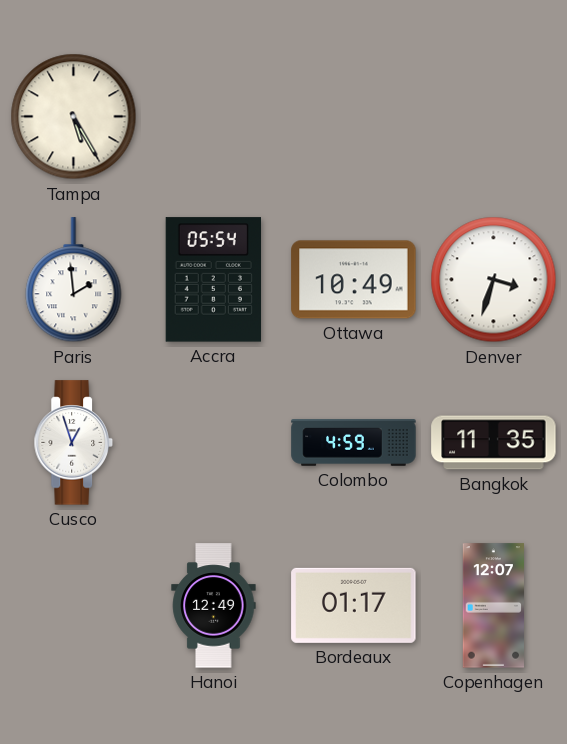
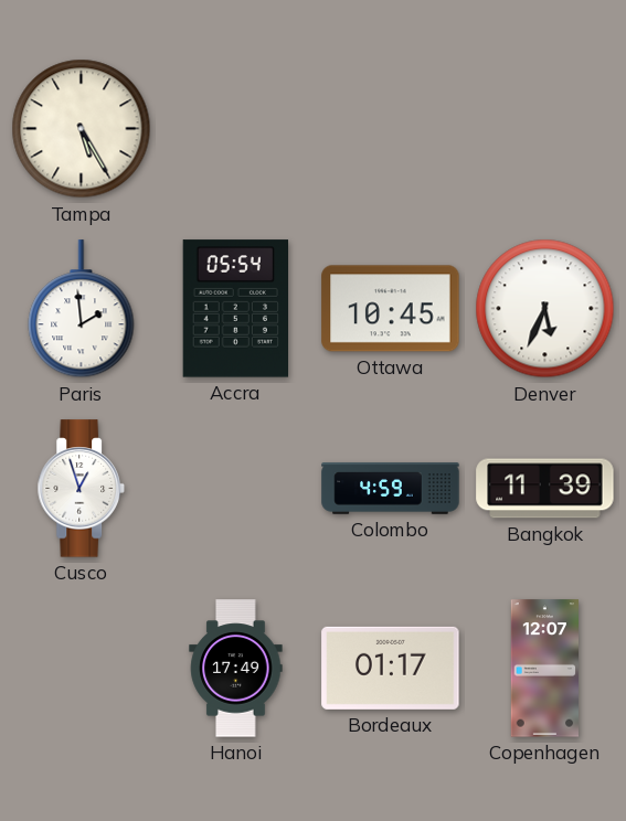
Ottawa: 10:49 -> 10:45
Denver: 3:33 -> 5:34
Bangkok: 11:35 -> 11:39
Hanoi: 12:49 -> 17:49
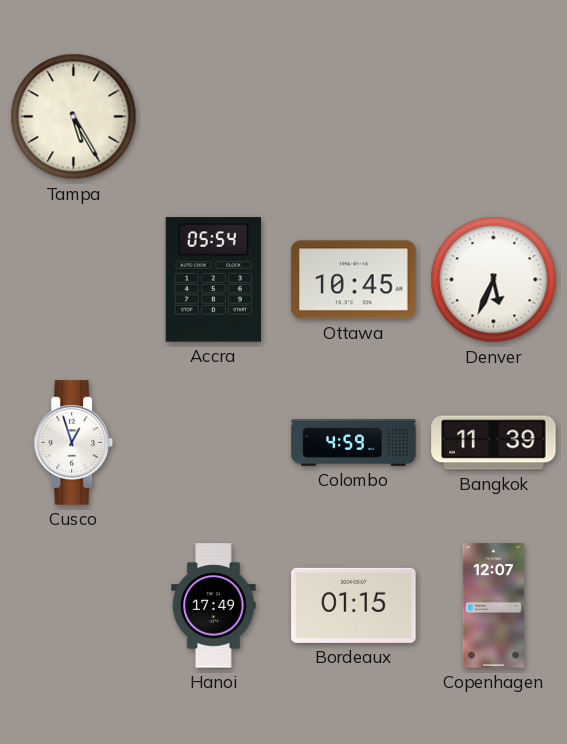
Paris: 1:59 -> none
Bordeaux: 01:17 -> 01:15
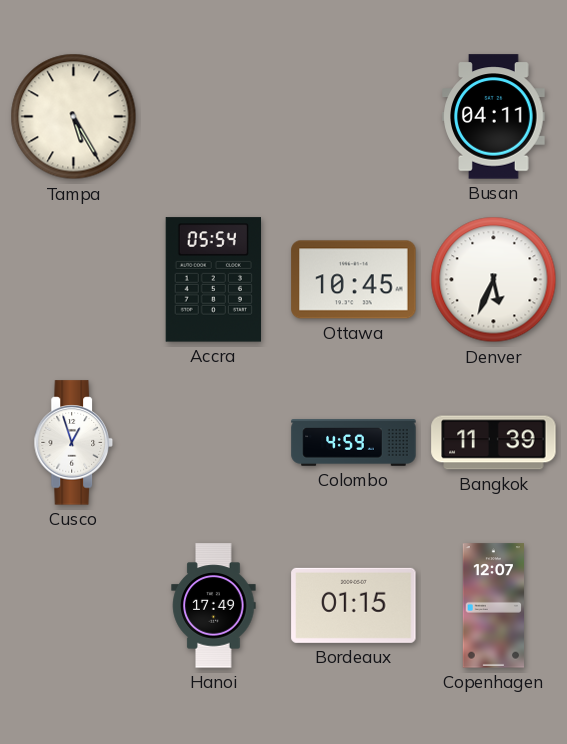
Busan: none -> 04:11
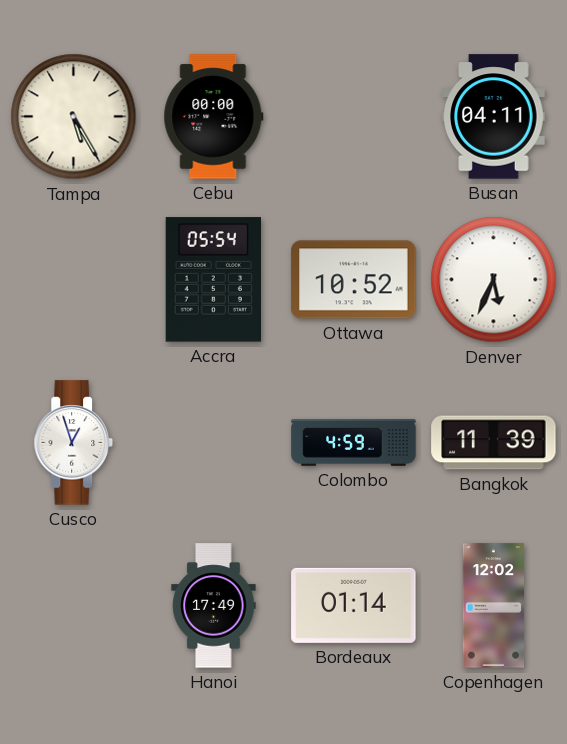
Cebu: none -> 00:00
Ottawa: 10:45 -> 10:52
Bordeaux: 01:15 -> 01:14
Copenhagen: 12:07 -> 12:02
